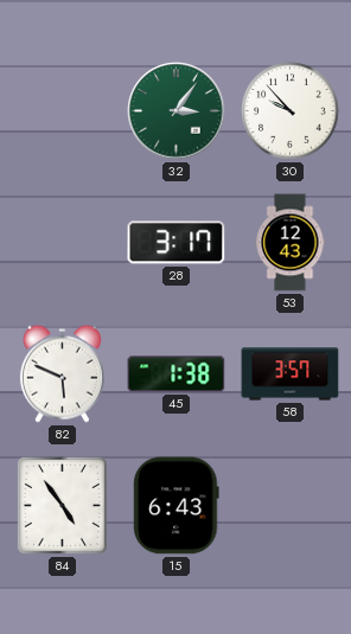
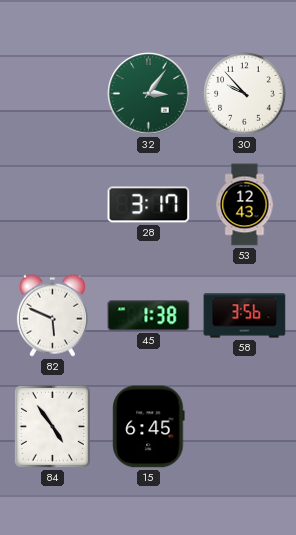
58: 3:57 -> 3:56
15: 6:43 -> 6:45
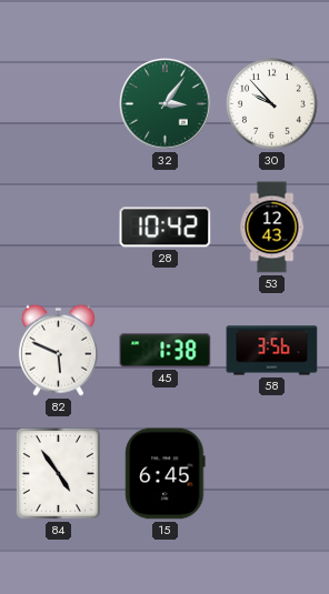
28: 3:17 -> 10:42
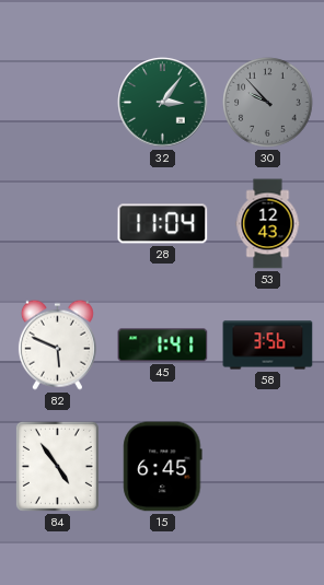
30 dial: white -> grey
28: 10:42 -> 11:04
45: 1:38 -> 1:41
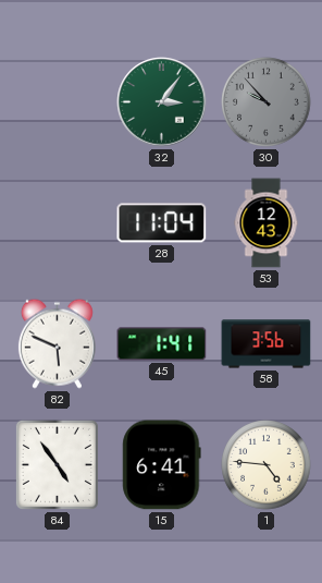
15: 6:45 -> 6:41
1: none -> 4:46
